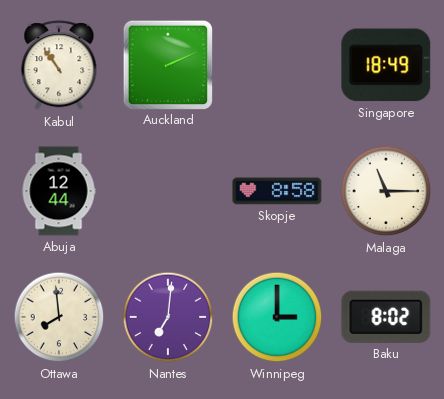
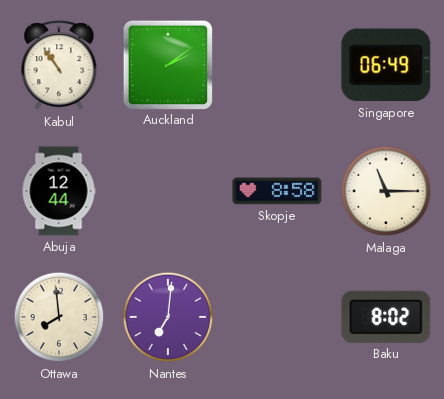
Auckland: 2:11 -> 2:09
Singapore: 18:49 -> 06:49
Winnipeg: 3:00 -> none
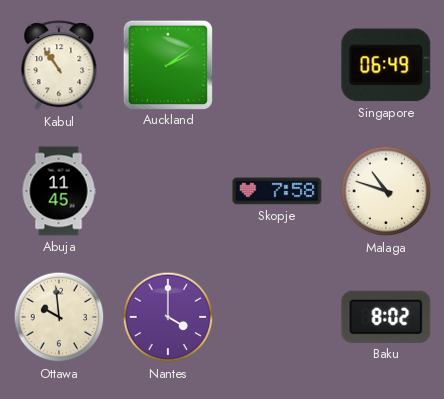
Abuja: 12:44 -> 11:45
Skopje: 8:58 -> 7:58
Malaga: 11:15 -> 10:48
Ottawa: 7:59 -> 9:59
Nantes: 7:01 -> 4:00
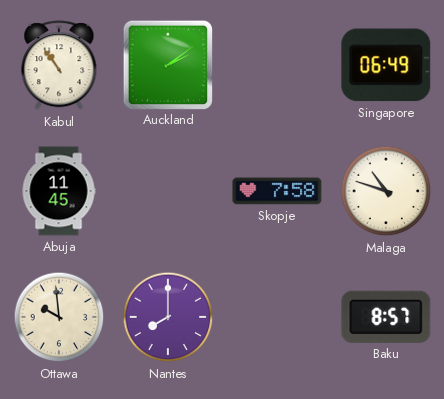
Nantes: 4:00 -> 8:00
Baku: 8:02 -> 8:57
